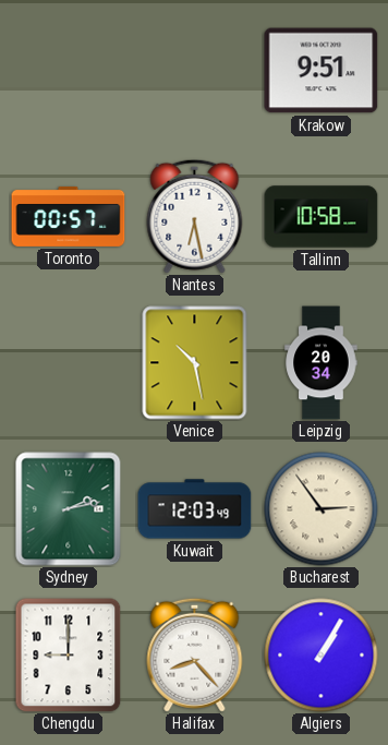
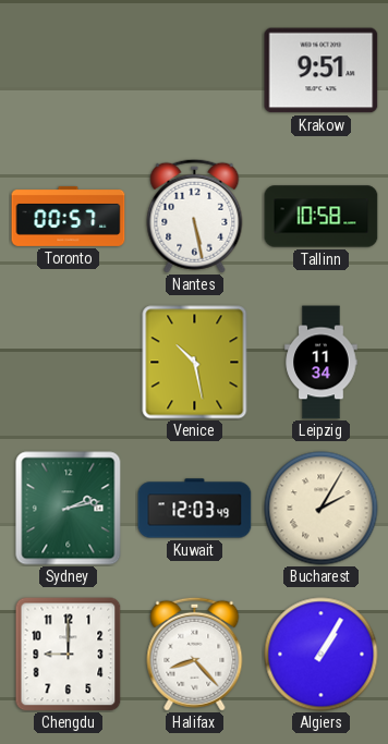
Nantes: 6:28 -> 5:28
Leipzig: 20:34 -> 11:34
Bucharest: 2:54 -> 2:05
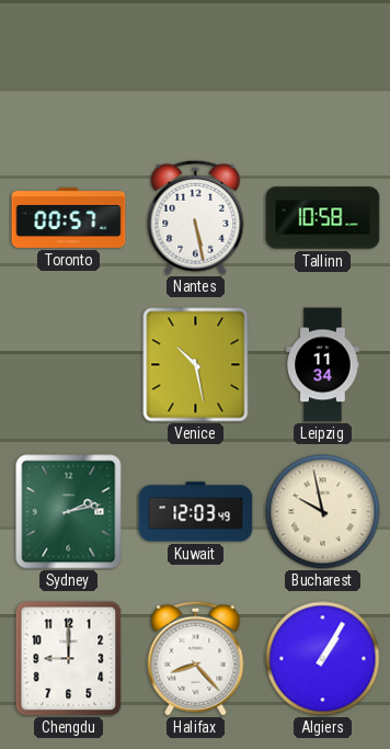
Krakow: 9:51 -> none
Bucharest: 2:05 -> 9:58
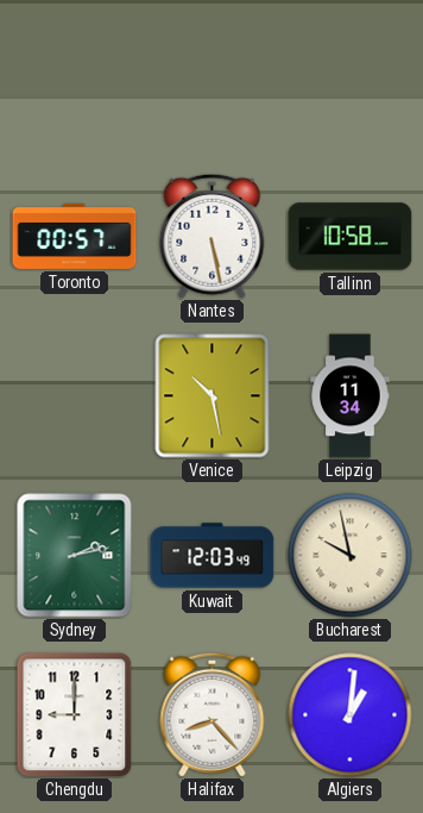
Algiers: 1:05 -> 1:01
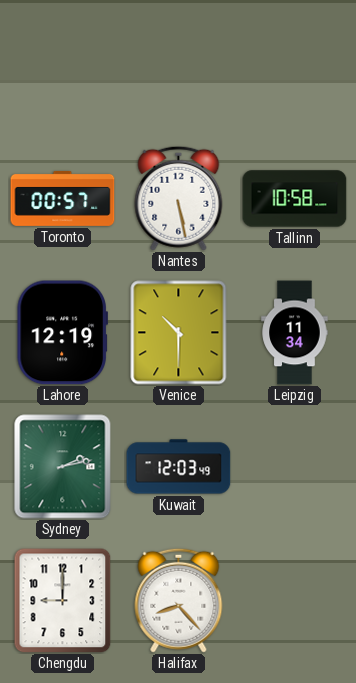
Lahore: none -> 12:19
Venice: 10:28 -> 10:30
Bucharest: 9:58 -> none
Algiers: 1:01 -> none
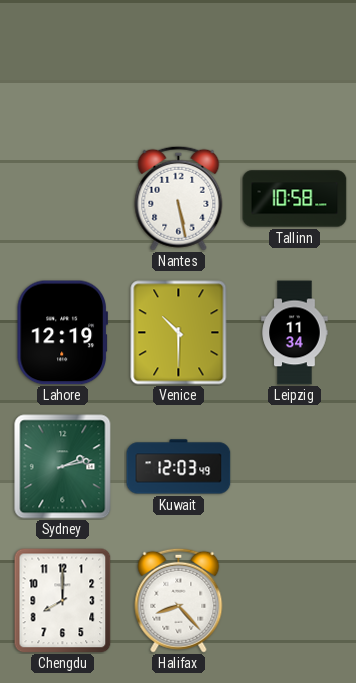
Toronto: 00:57 -> none
Chengdu: 9:00 -> 8:00
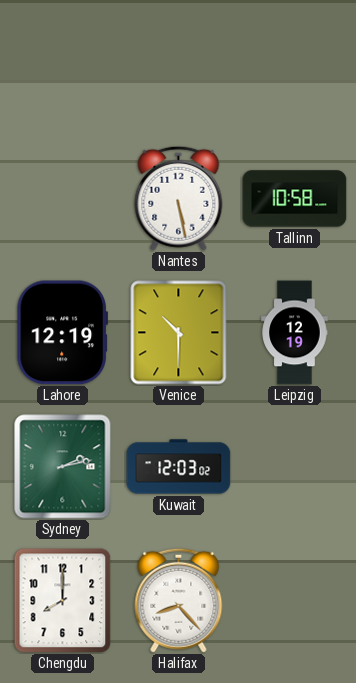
Leipzig: 11:34 -> 12:19
Kuwait: 12:03:49 -> 12:03:02
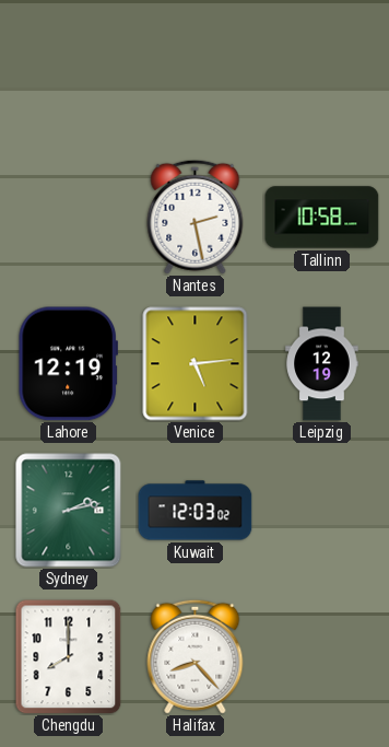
Nantes: 5:28 -> 2:28
Venice: 10:30 -> 5:14
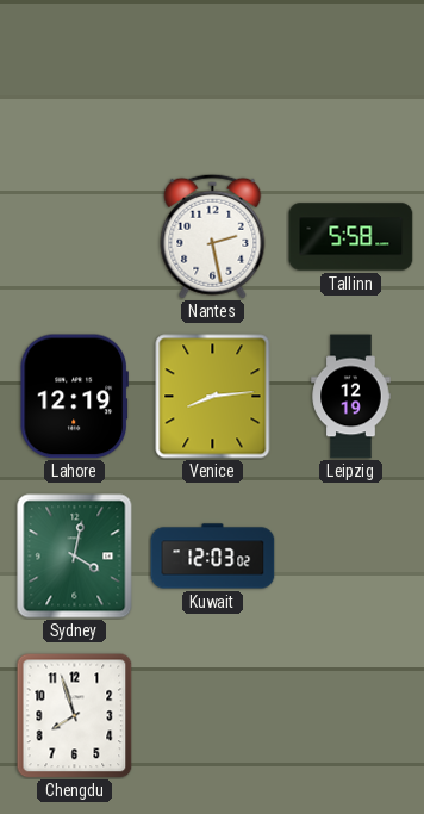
Tallinn: 10:58 -> 5:58
Venice: 5:14 -> 8:14
Sydney: 2:13 -> 4:02
Chengdu: 8:00 -> 7:57
Halifax: 8:23 -> none
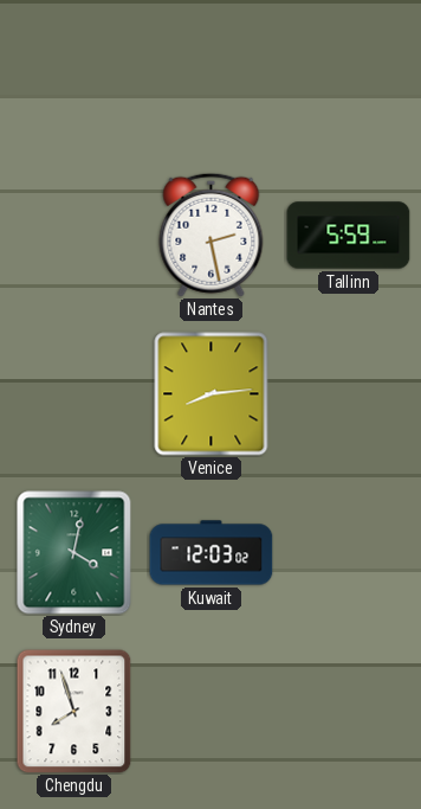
Tallinn: 5:58 -> 5:59
Lahore: 12:19 -> none
Leipzig: 12:19 -> none
